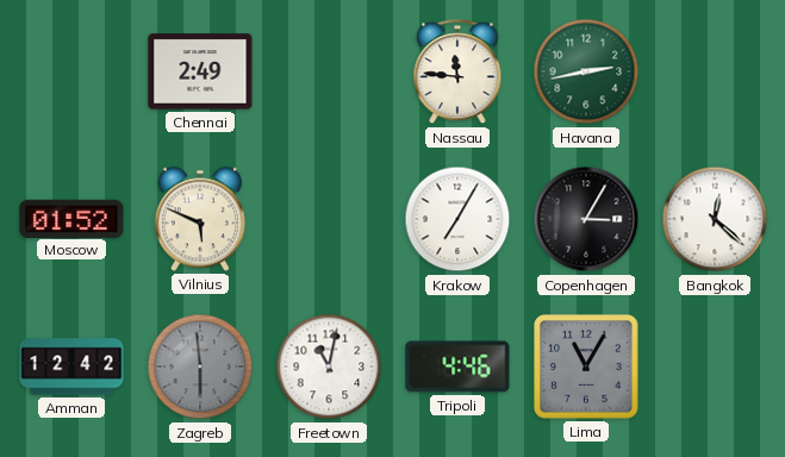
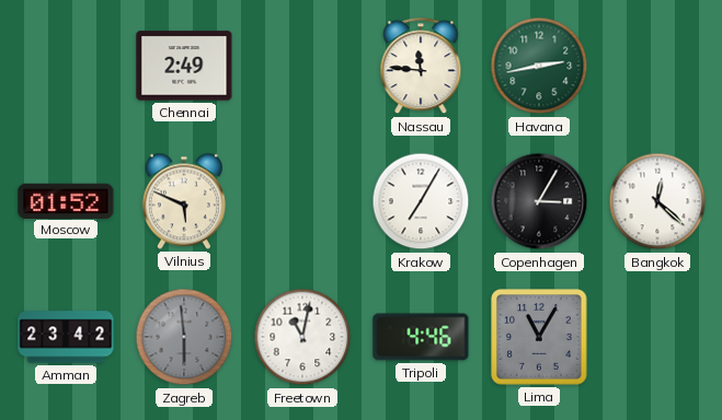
Amman: 12:42 -> 23:42
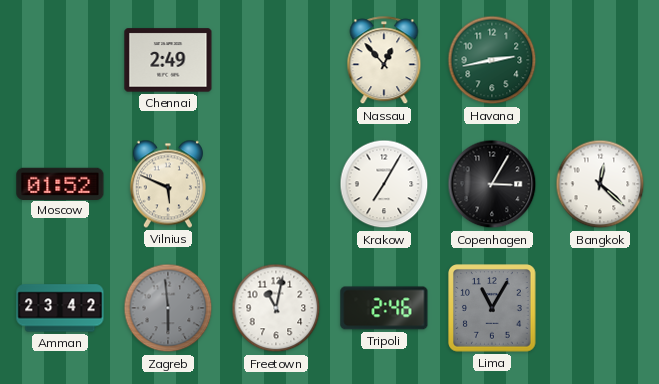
Nassau: 11:46 -> 12:53
Tripoli: 4:46 -> 2:46
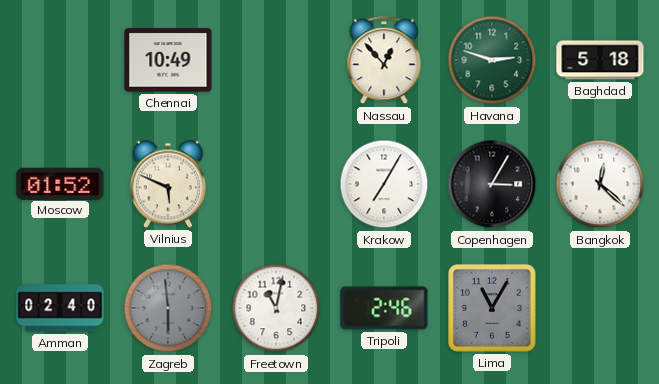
Chennai: 2:49 -> 10:49
Havana: 2:43 -> 2:48
Baghdad: none -> 5:18
Amman: 23:42 -> 02:40
